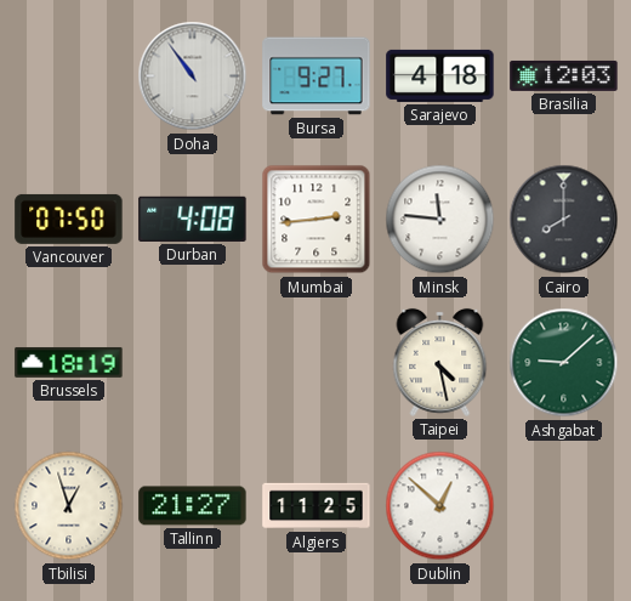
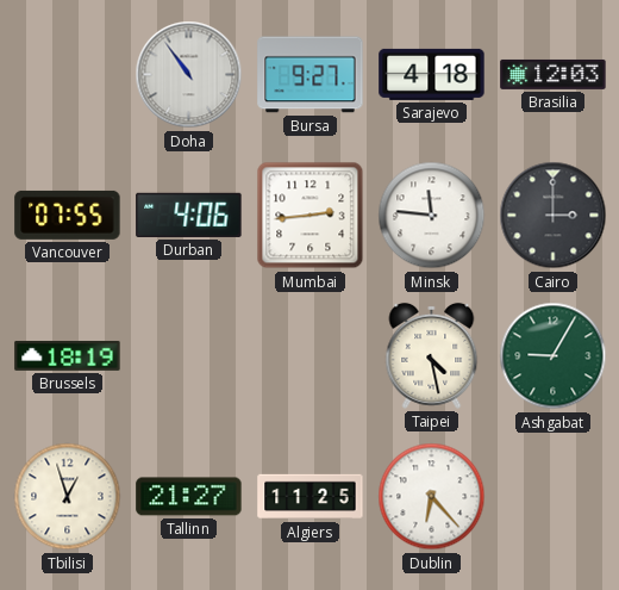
Vancouver: 07:50 -> 07:55
Durban: 4:08 -> 4:06
Cairo: 8:00 -> 3:00
Ashgabat: 9:08 -> 9:05
Dublin: 12:52 -> 6:23
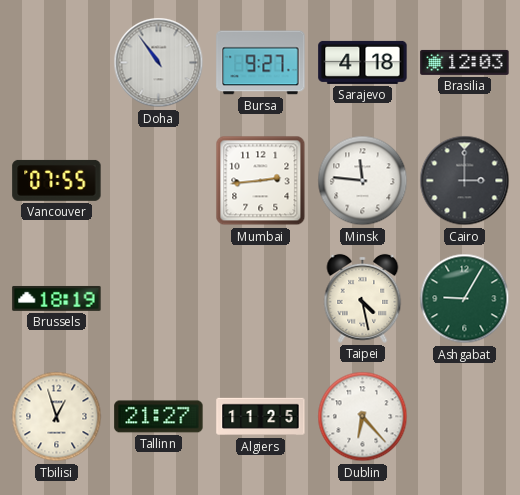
Durban: 4:06 -> none
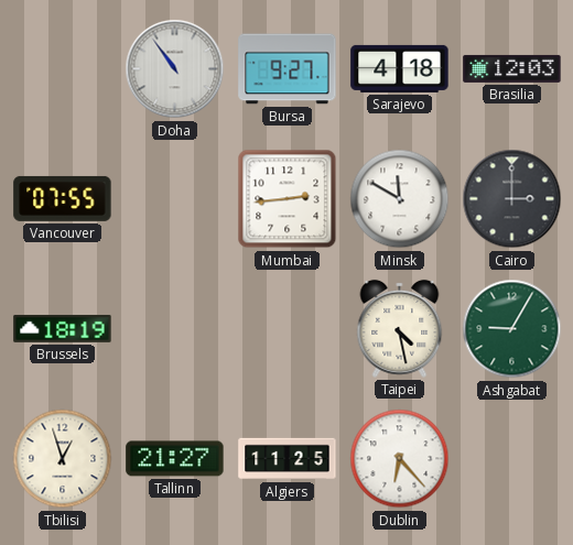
Minsk: 11:46 -> 11:50
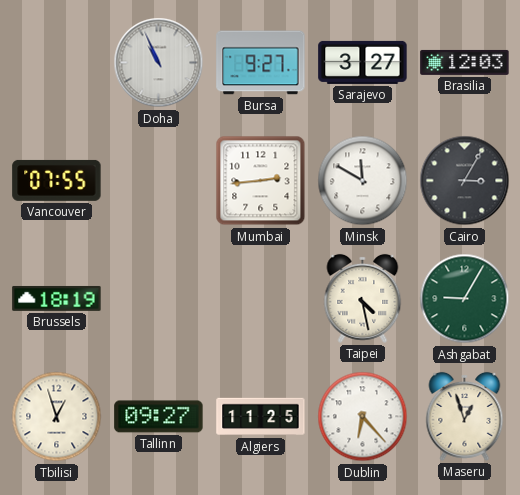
Doha: 10:54 -> 10:56
Sarajevo: 4:18 -> 3:27
Cairo: 3:00 -> 3:05
Tallinn: 21:27 -> 09:27
Maseru: none -> 12:57
